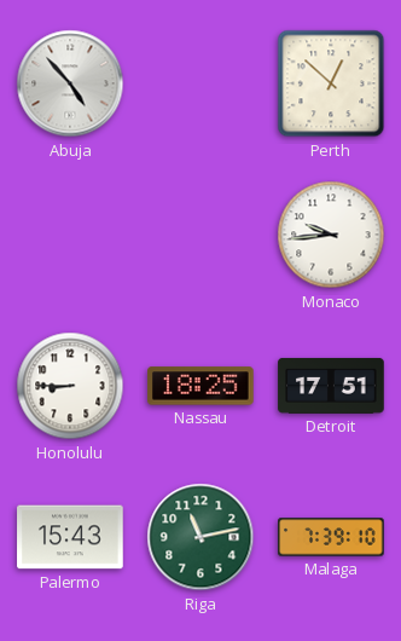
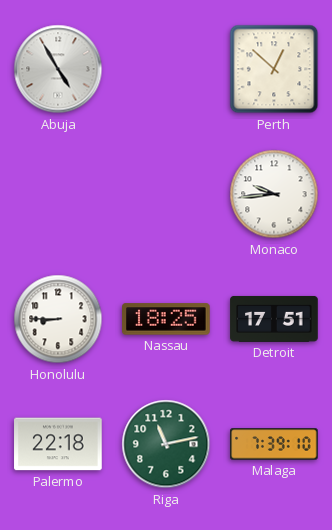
Abuja: 4:53 -> 4:55
Palermo: 15:43 -> 22:18
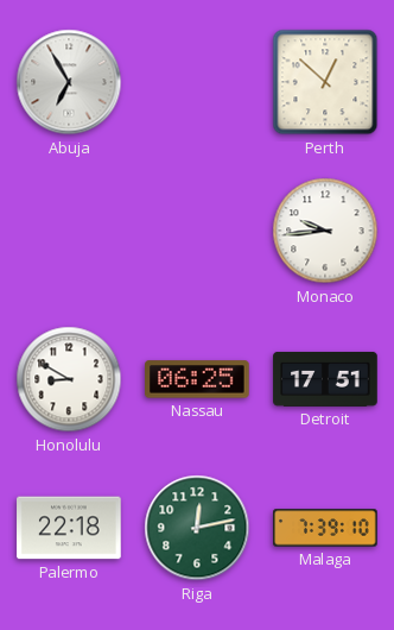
Abuja: 4:55 -> 6:55
Honolulu: 8:45 -> 8:50
Nassau: 18:25 -> 06:25
Riga: 11:13 -> 12:13
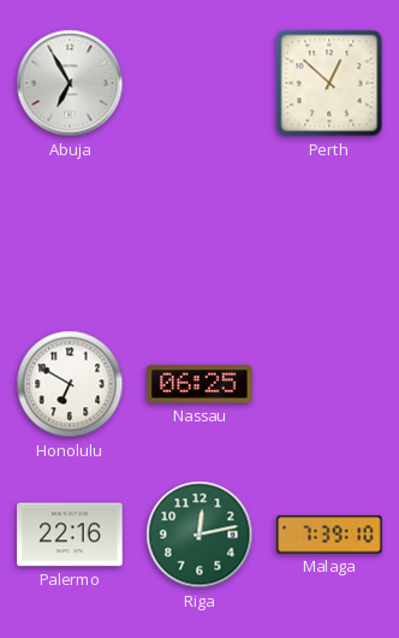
Monaco: 9:44 -> none
Honolulu: 8:50 -> 6:50
Detroit: 17:51 -> none
Palermo: 22:18 -> 22:16
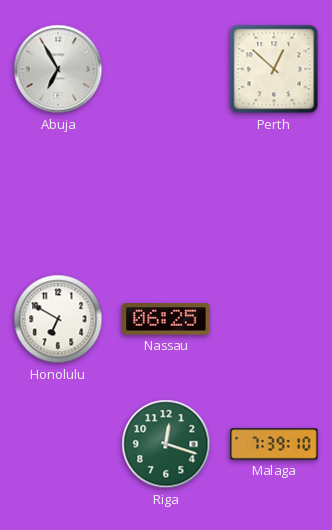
Palermo: 22:16 -> none
Riga: 12:13 -> 12:18
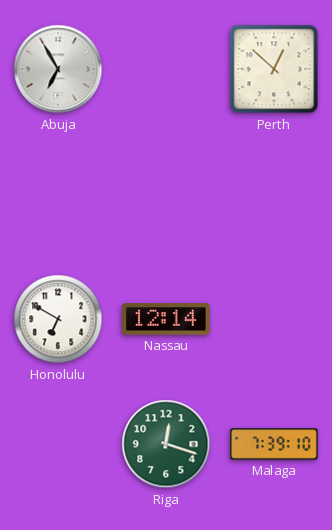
Nassau: 06:25 -> 12:14
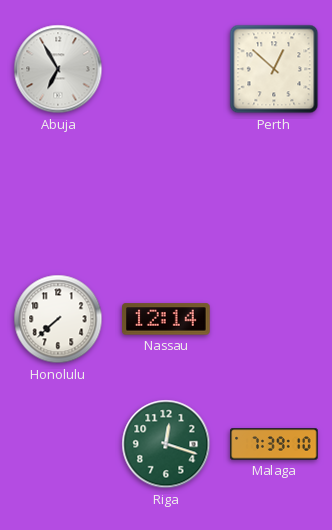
Honolulu: 6:50 -> 7:38
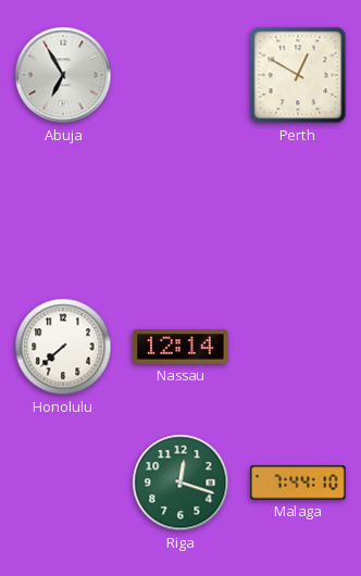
Perth: 12:52 -> 12:50
Malaga: 7:39 -> 7:44
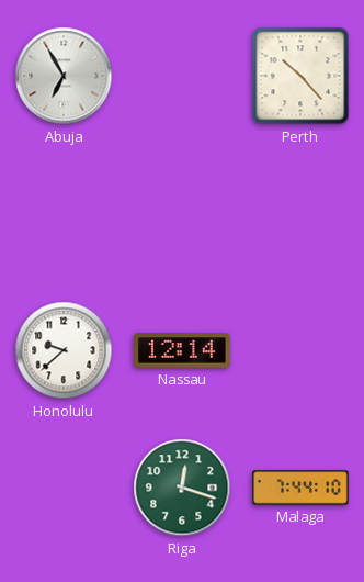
Perth: 12:50 -> 10:23
Honolulu: 7:38 -> 9:38
